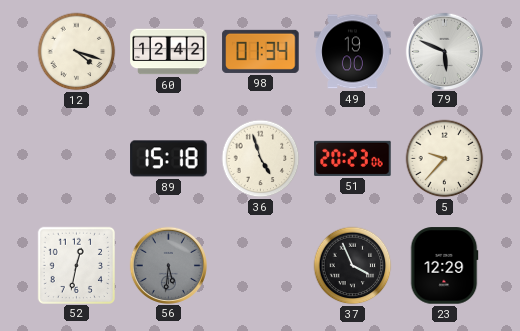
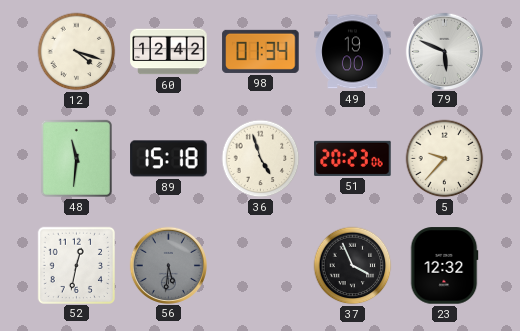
48: none -> 11:31
23: 12:29 -> 12:32
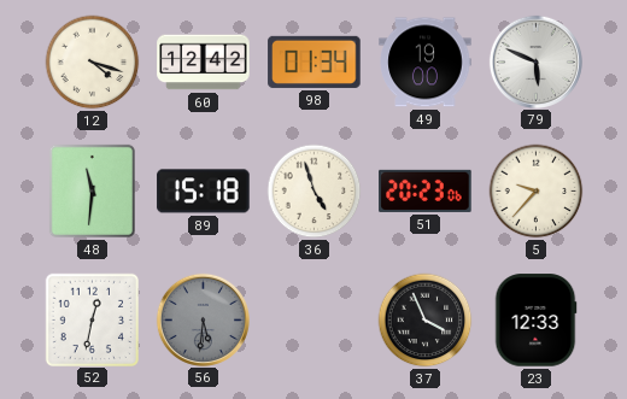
23: 12:32 -> 12:33
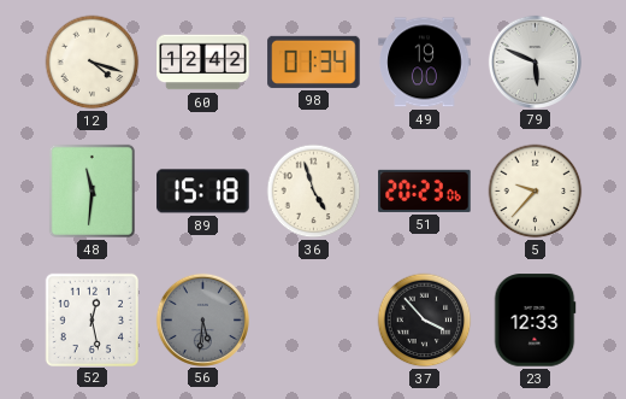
52: 12:32 -> 12:28
37: 3:56 -> 3:53
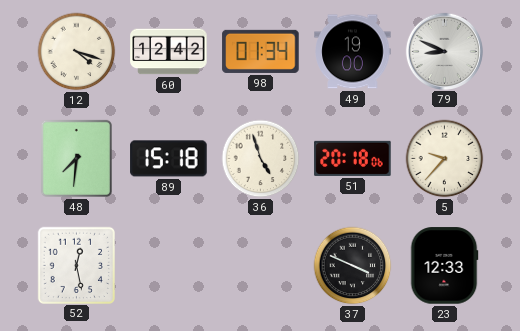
79: 5:49 -> 8:49
48: 11:31 -> 7:31
51: 20:23 -> 20:18
56: 5:31 -> none
37: 3:53 -> 3:49
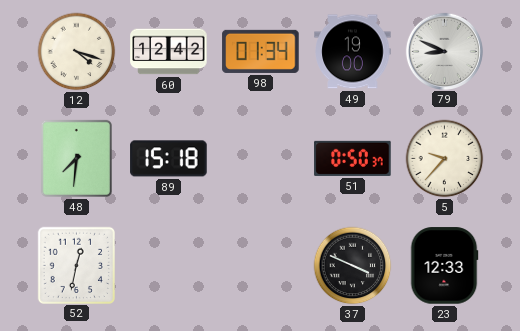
36: 4:57 -> none
51: 20:18 -> 0:50
52: 12:28 -> 12:32
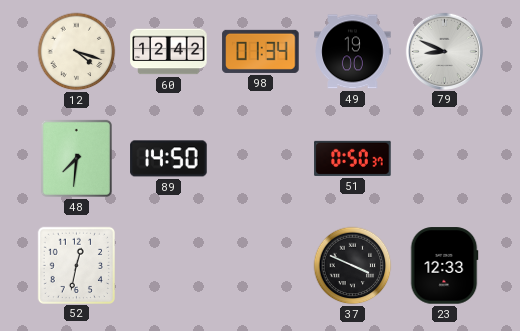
89: 15:18 -> 14:50
5: 9:37 -> none
